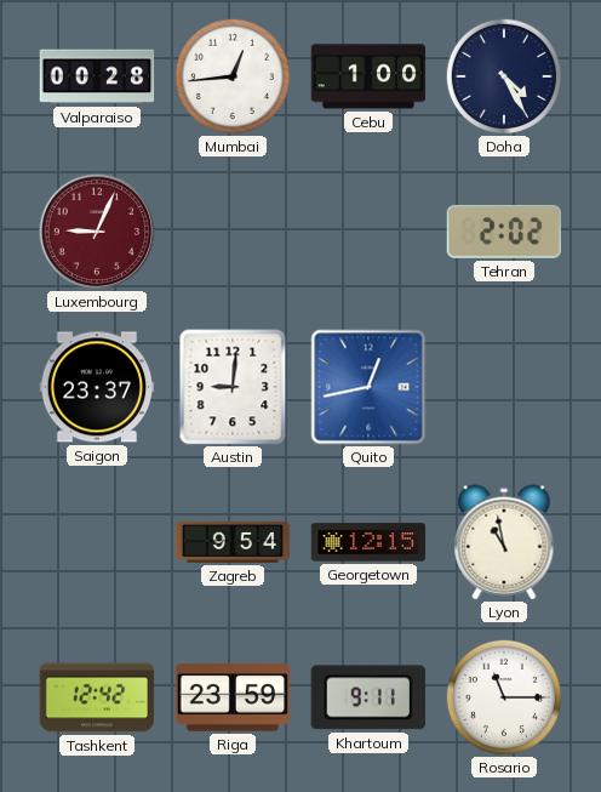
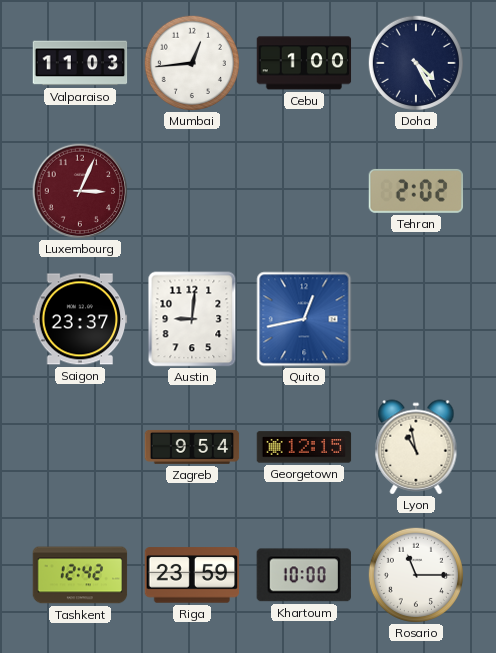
Valparaiso: 00:28 -> 11:03
Luxembourg: 9:04 -> 3:04
Khartoum: 9:11 -> 10:00
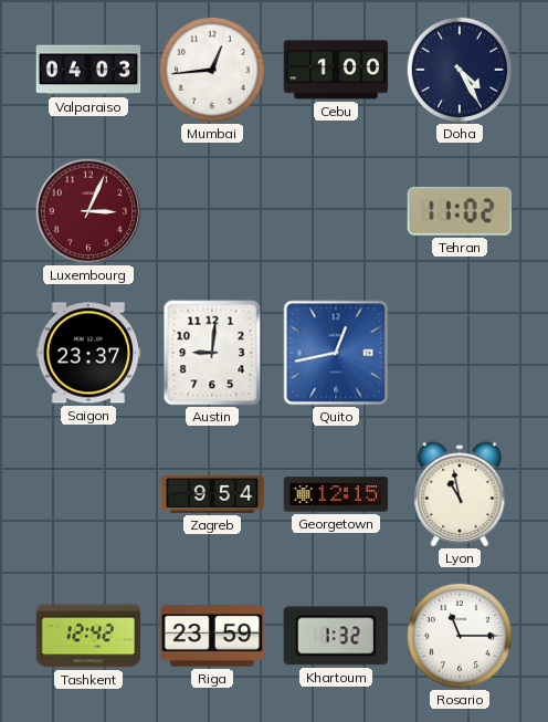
Valparaiso: 11:03 -> 04:03
Tehran: 2:02 -> 11:02
Khartoum: 10:00 -> 1:32
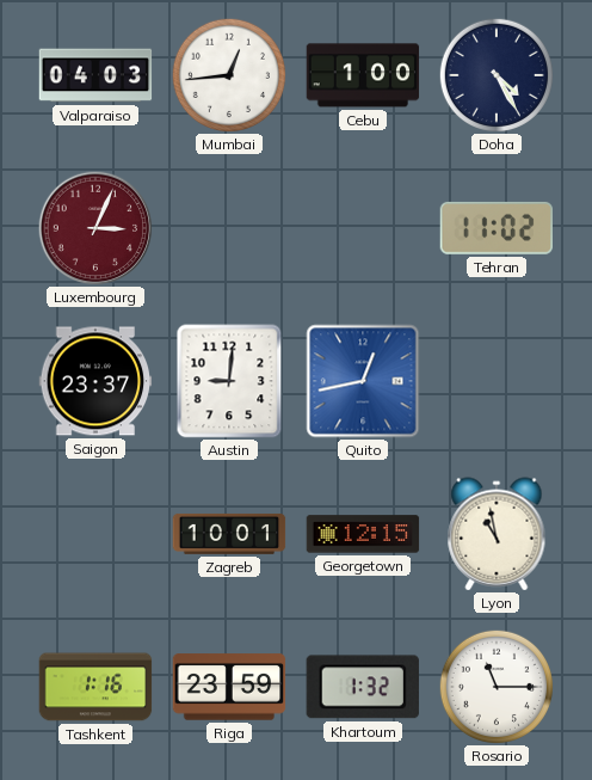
Zagreb: 9:54 -> 10:01
Tashkent: 12:42 -> 1:16
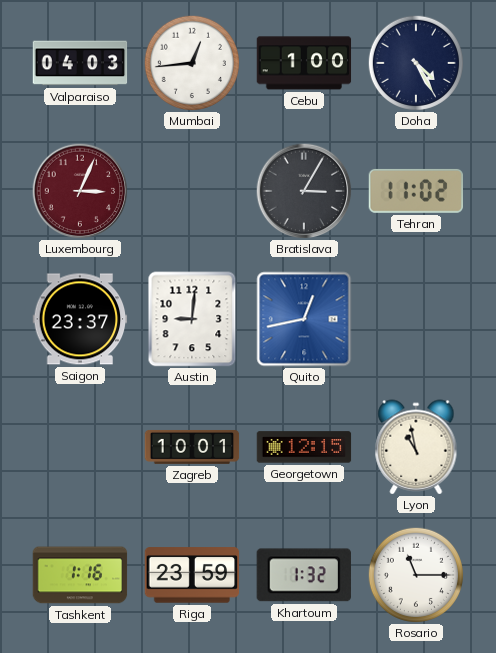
Bratislava: none -> 3:05
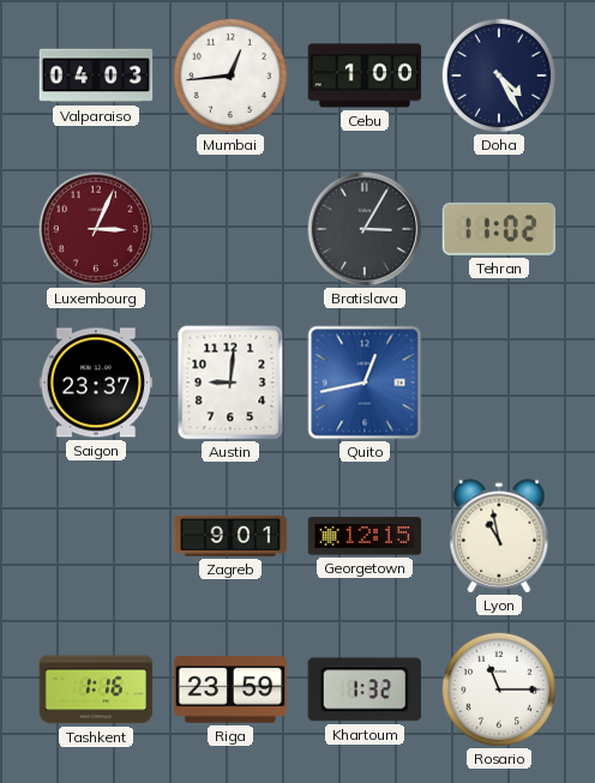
Zagreb: 10:01 -> 9:01
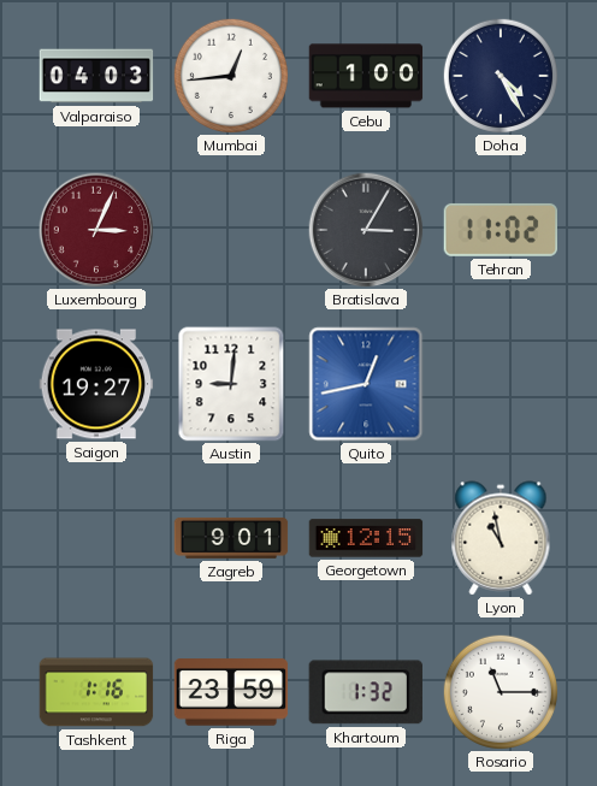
Saigon: 23:37 -> 19:27
